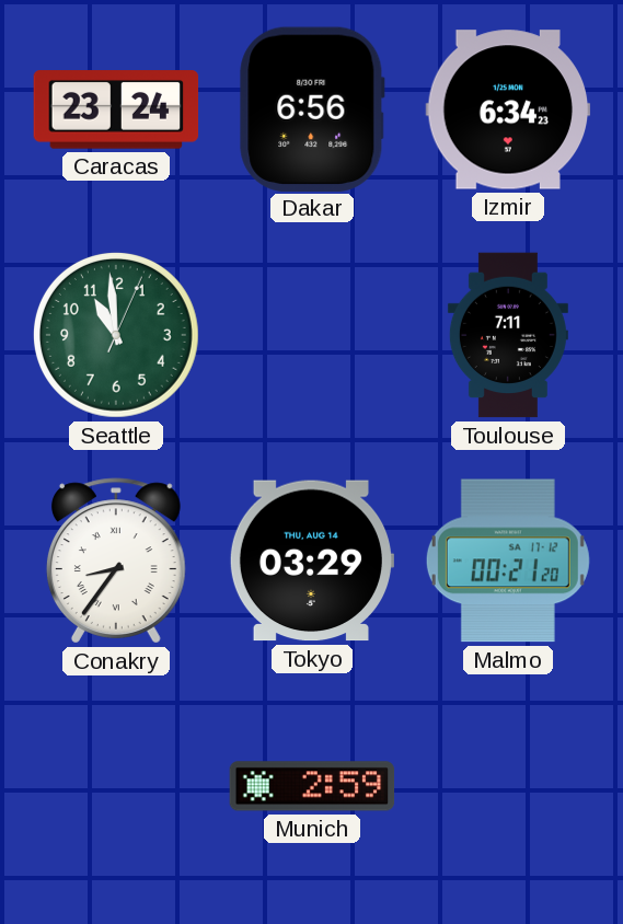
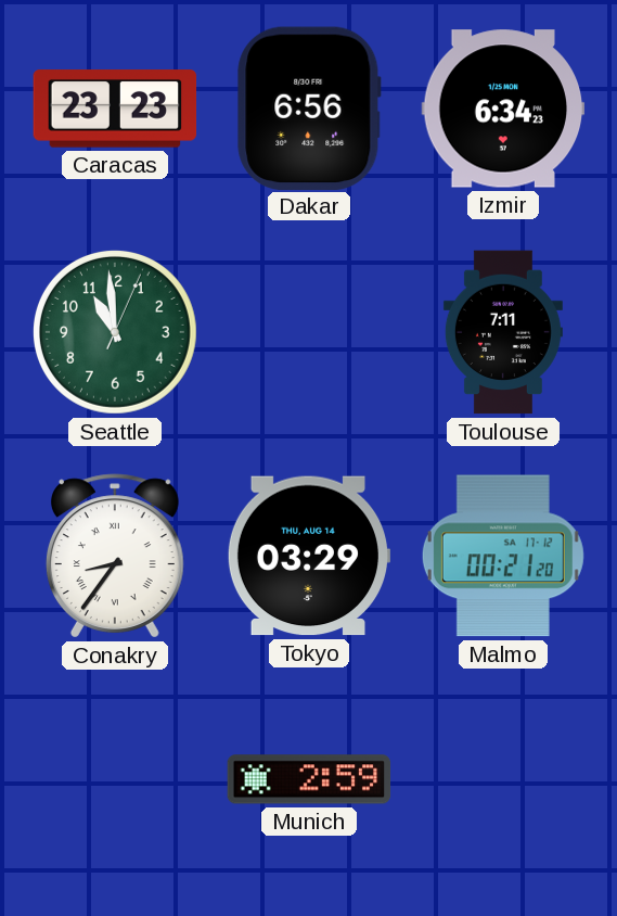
Caracas: 23:24 -> 23:23
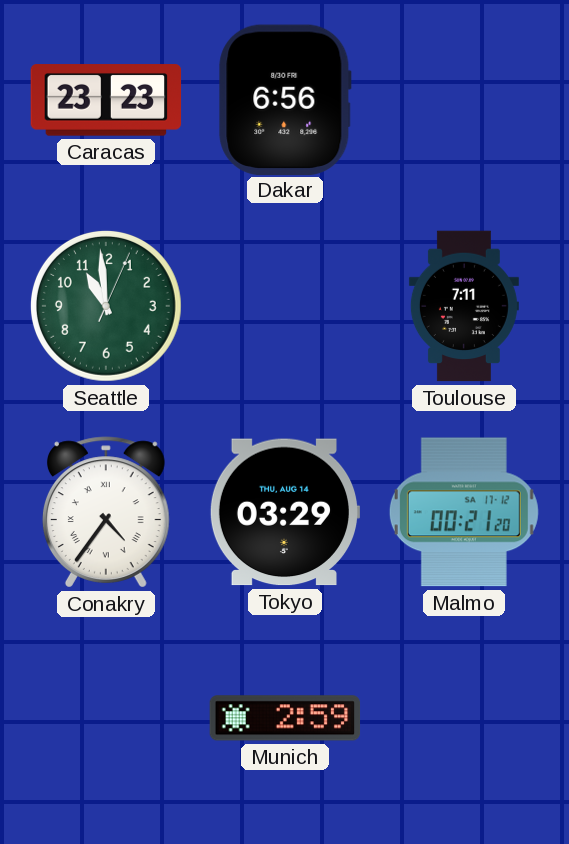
Izmir: 6:34 -> none
Conakry: 8:36 -> 4:36
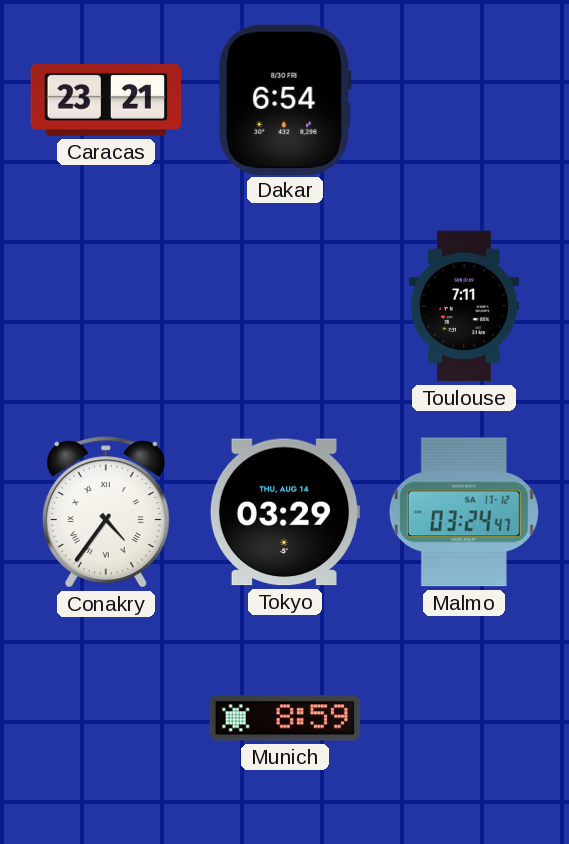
Caracas: 23:23 -> 23:21
Dakar: 6:56 -> 6:54
Seattle: 10:59 -> none
Malmo: 00:21 -> 03:24
Munich: 2:59 -> 8:59
